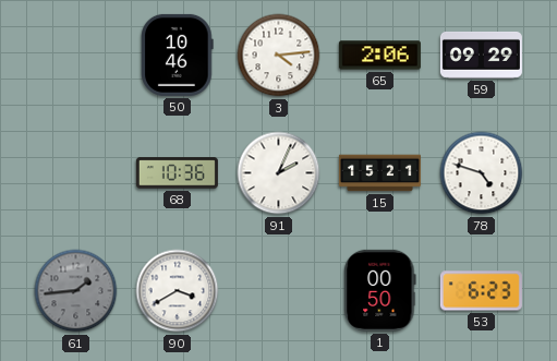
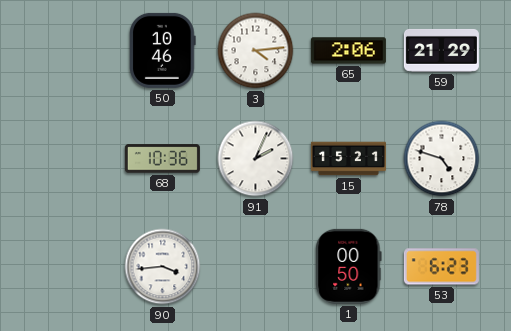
59: 09:29 -> 21:29
61: 1:44 -> none
90: 3:40 -> 3:44
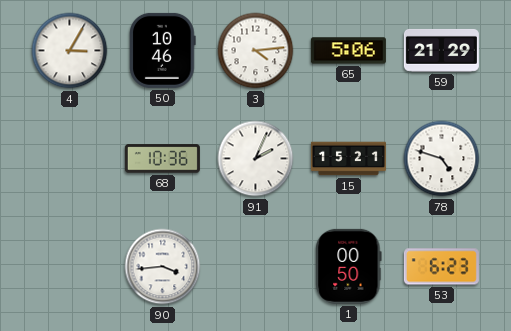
4: none -> 3:05
65: 2:06 -> 5:06
